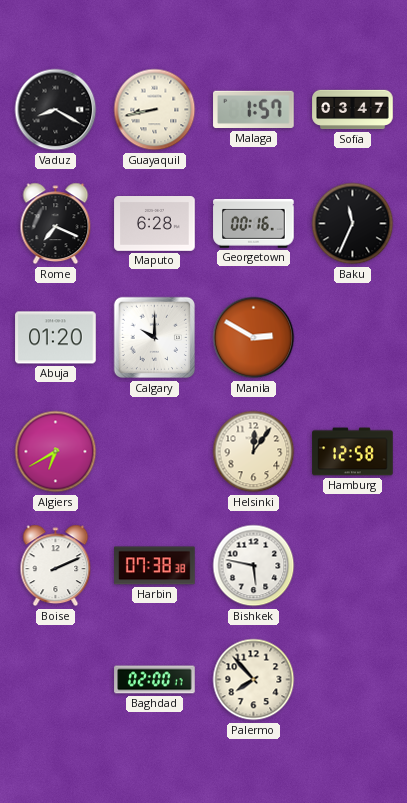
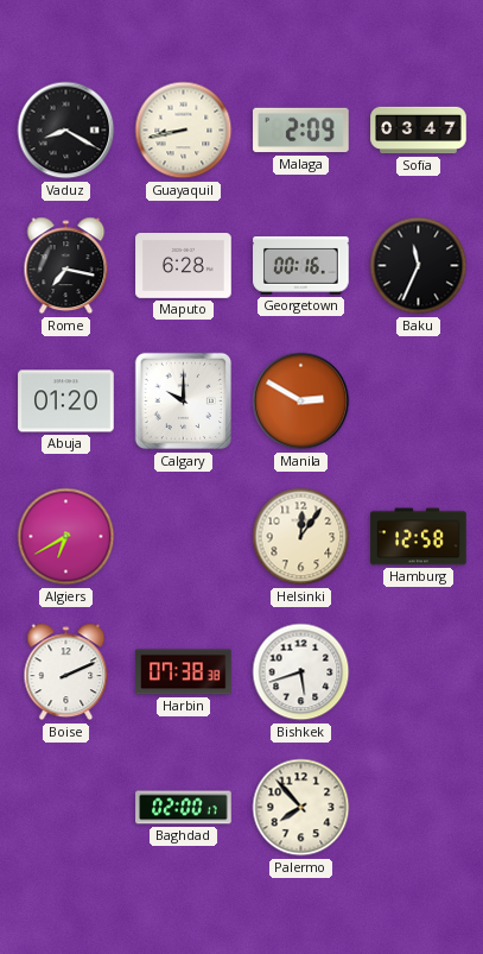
Malaga: 1:57 -> 2:09
Rome: 7:19 -> 7:17
Bishkek: 5:47 -> 5:42
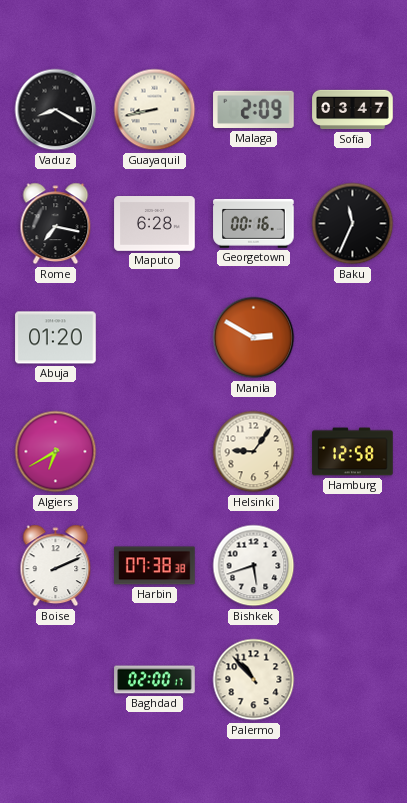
Calgary: 10:00 -> none
Helsinki: 12:06 -> 9:06
Palermo: 7:53 -> 10:53
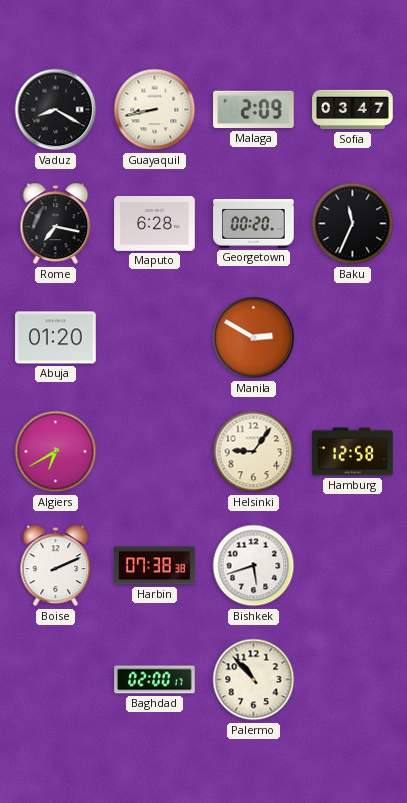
Georgetown: 00:16 -> 00:20
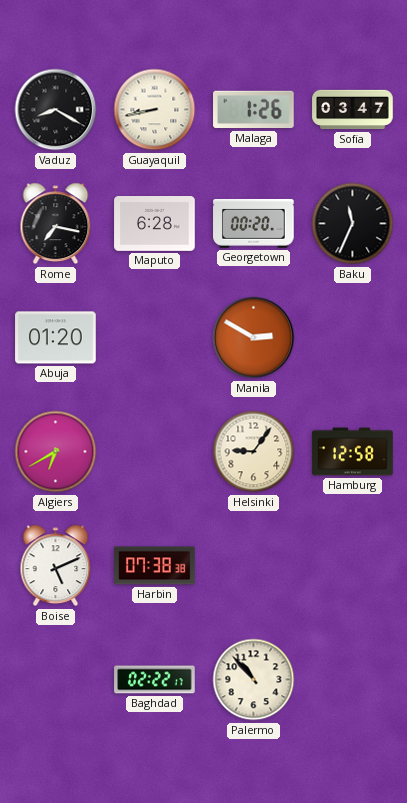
Malaga: 2:09 -> 1:26
Boise: 2:11 -> 5:11
Bishkek: 5:42 -> none
Baghdad: 02:00 -> 02:22
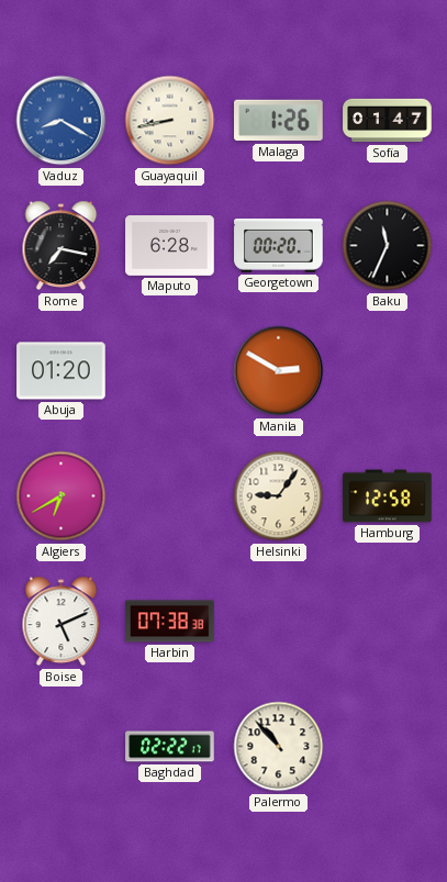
Vaduz dial: black -> blue
Sofia: 03:47 -> 01:47
